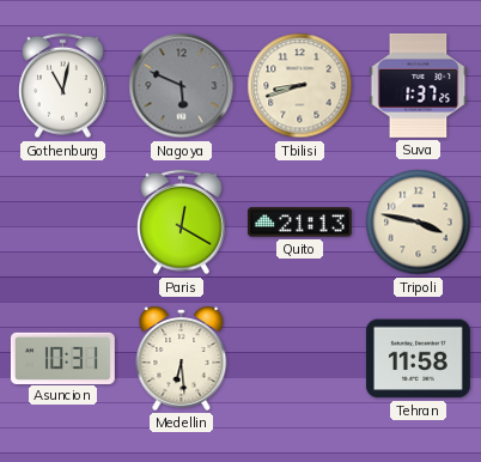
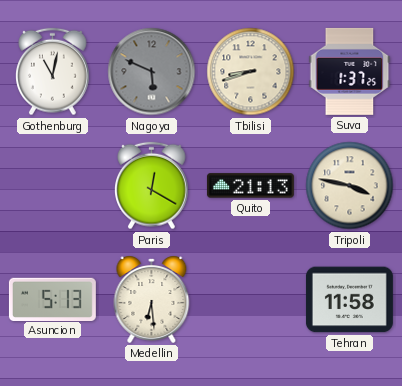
Asuncion: 10:31 -> 5:13
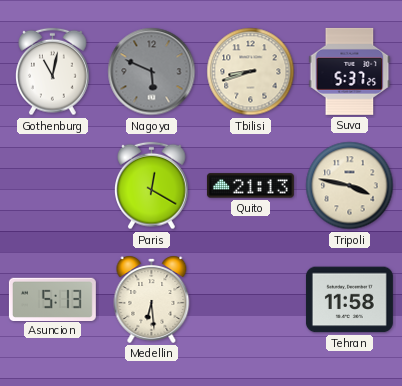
Suva: 1:37 -> 5:37
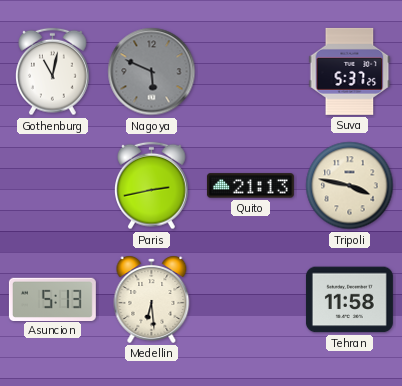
Tbilisi: 8:42 -> none
Paris: 12:20 -> 2:43
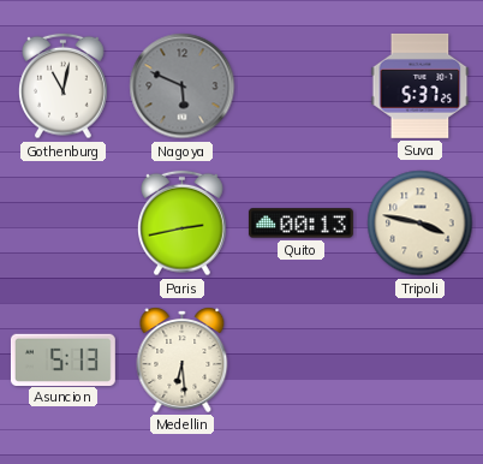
Quito: 21:13 -> 00:13
Tehran: 11:58 -> none
